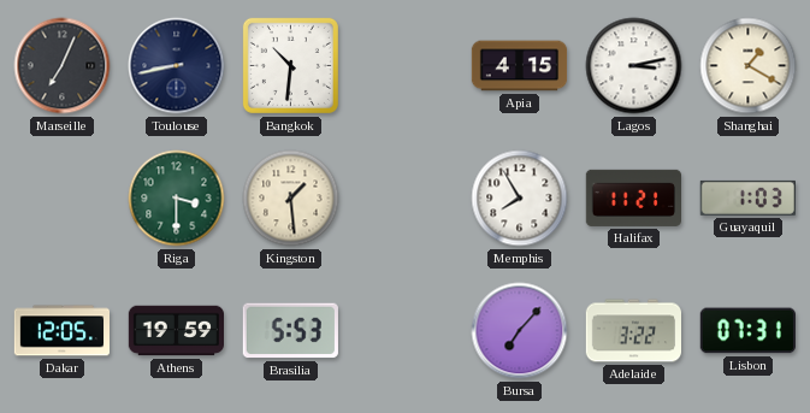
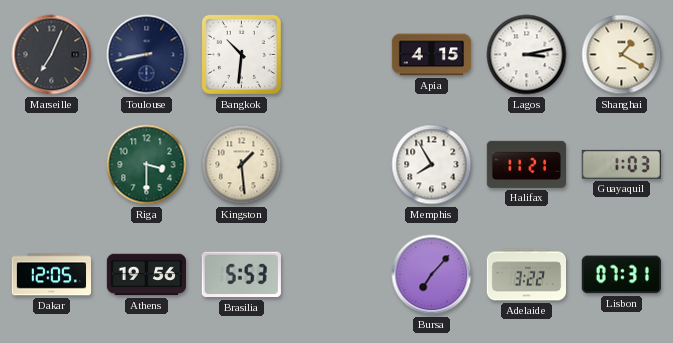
Athens: 19:59 -> 19:56
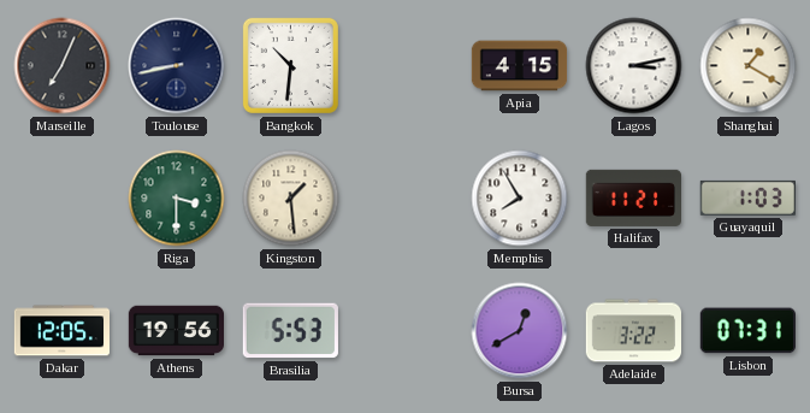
Bursa: 7:07 -> 12:40
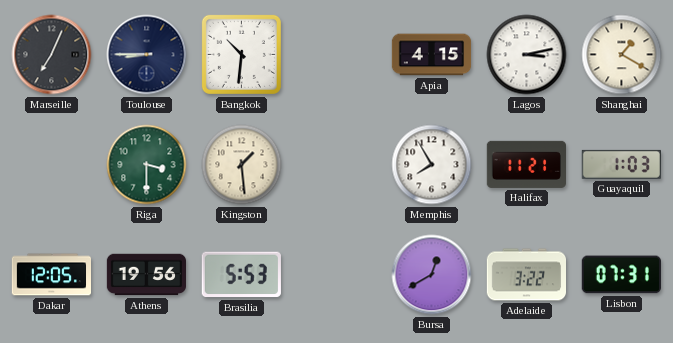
Toulouse: 8:43 -> 8:45
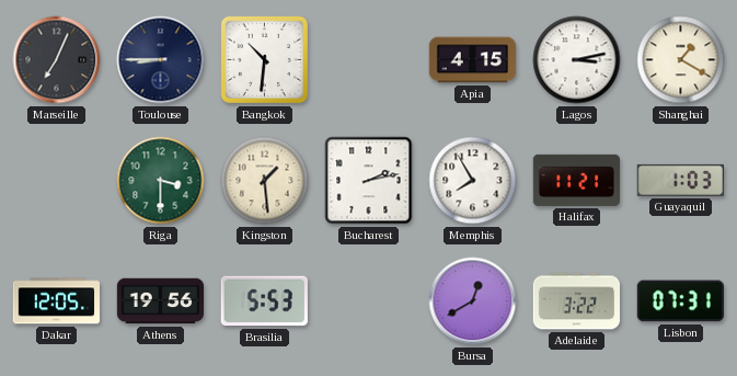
Bucharest: none -> 2:13
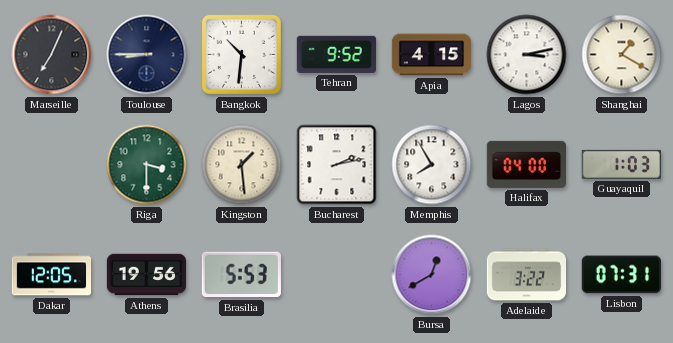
Tehran: none -> 9:52
Halifax: 11:21 -> 04:00
